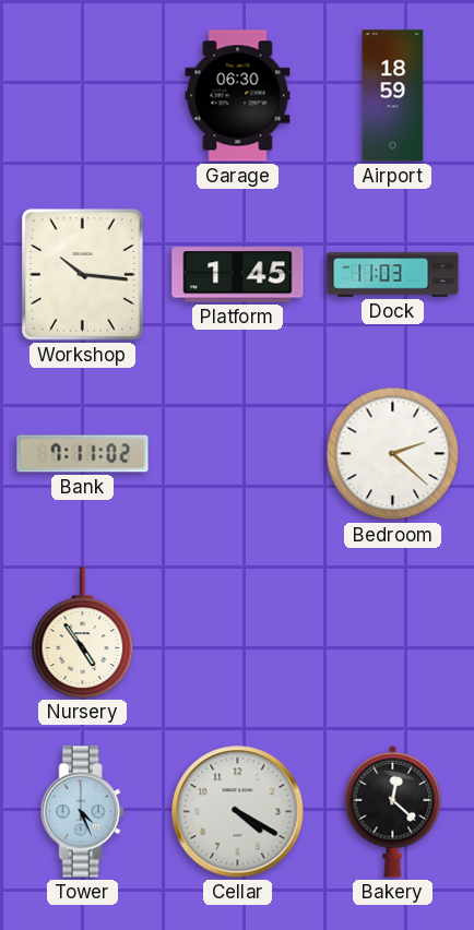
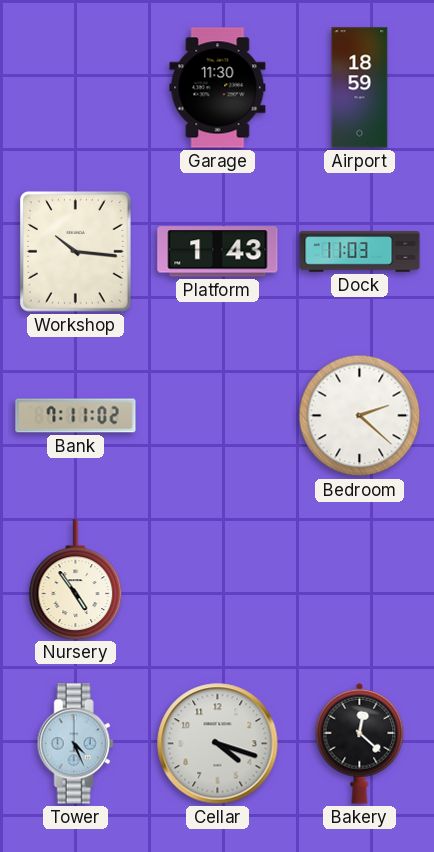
Garage: 06:30 -> 11:30
Platform: 1:45 -> 1:43
Cellar: 4:20 -> 4:18
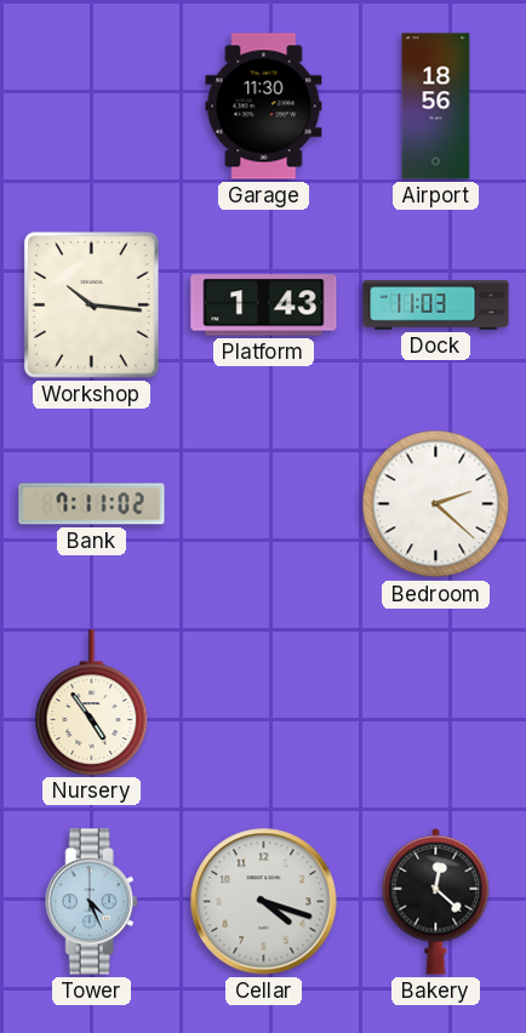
Airport: 18:59 -> 18:56
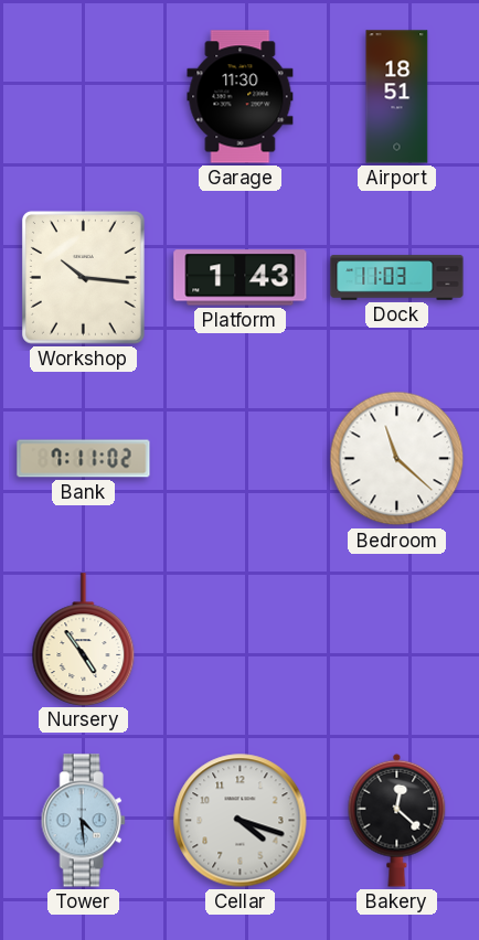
Airport: 18:56 -> 18:51
Bedroom: 2:22 -> 11:22
Tower: 4:26 -> 4:29
